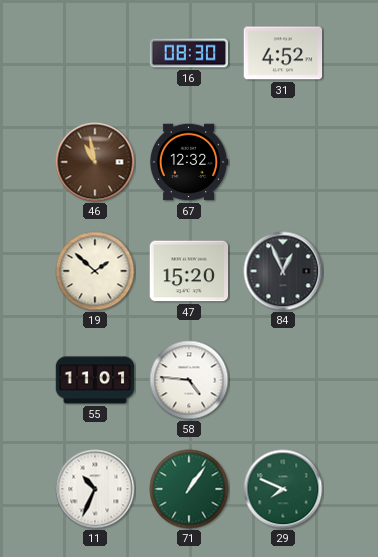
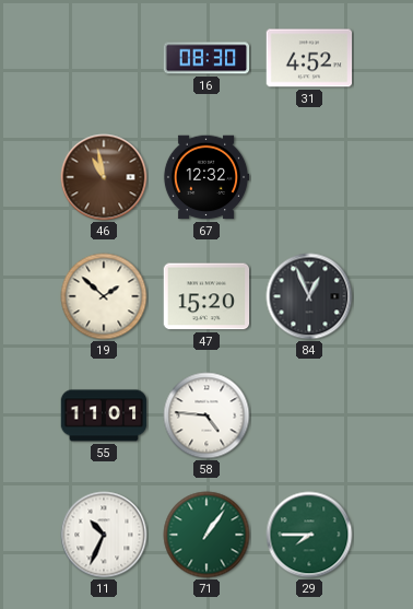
29: 7:49 -> 7:45
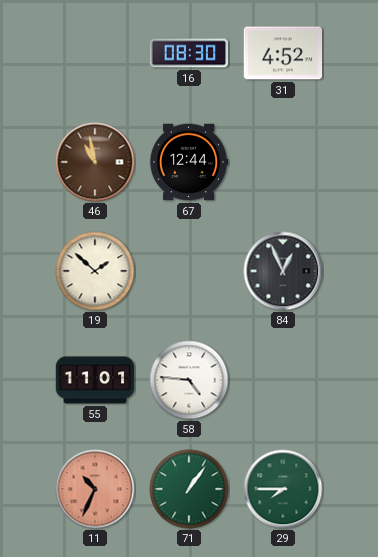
67: 12:32 -> 12:44
47: 15:20 -> none
11 dial: white -> salmon
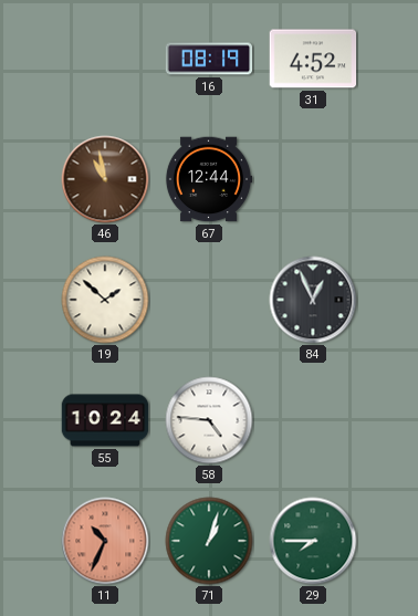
16: 08:30 -> 08:19
55: 11:01 -> 10:24
71: 1:06 -> 1:03
